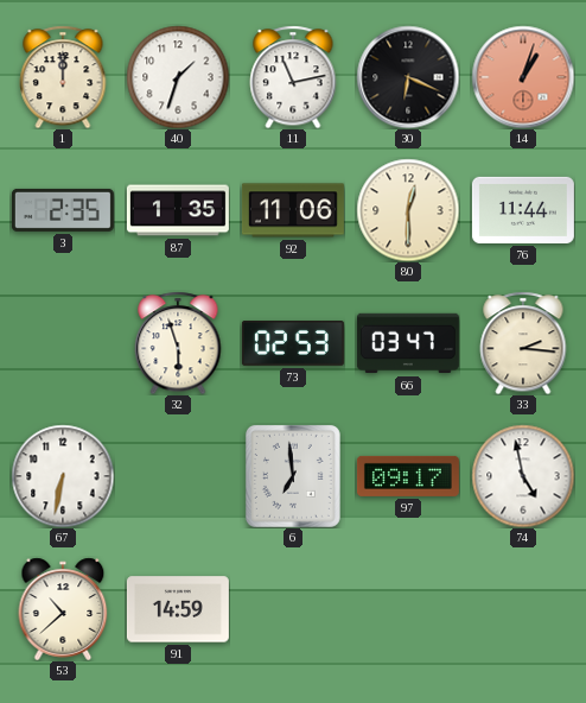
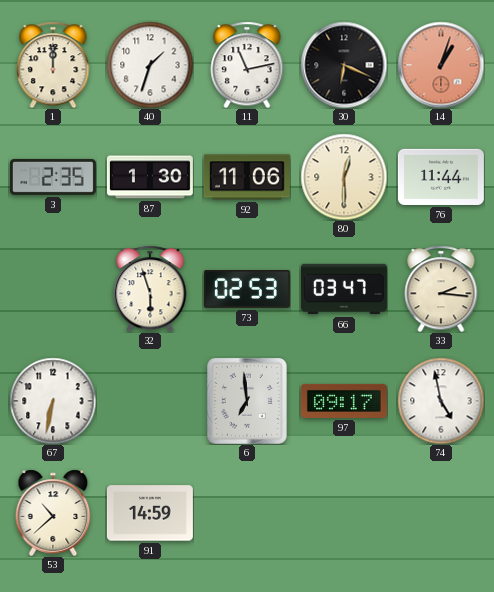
87: 1:35 -> 1:30
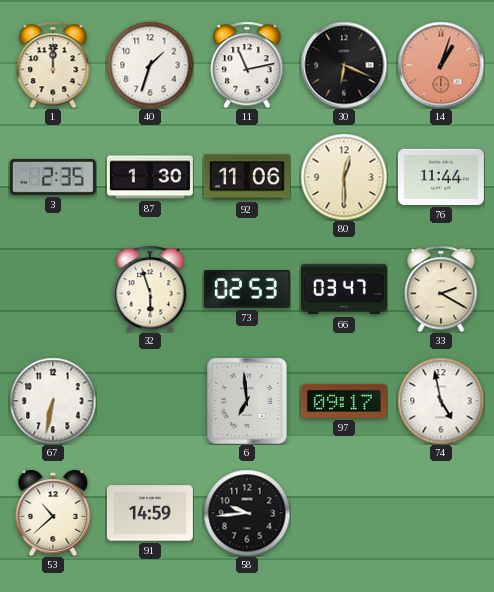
33: 2:16 -> 2:20
58: none -> 9:44
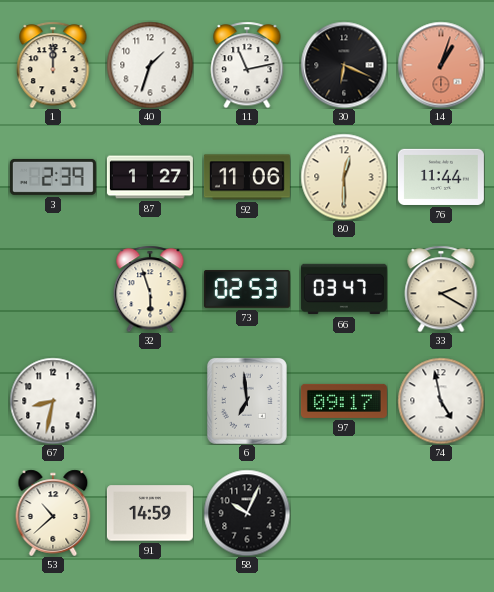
3: 2:35 -> 2:39
87: 1:30 -> 1:27
67: 6:32 -> 8:32
58: 9:44 -> 10:04
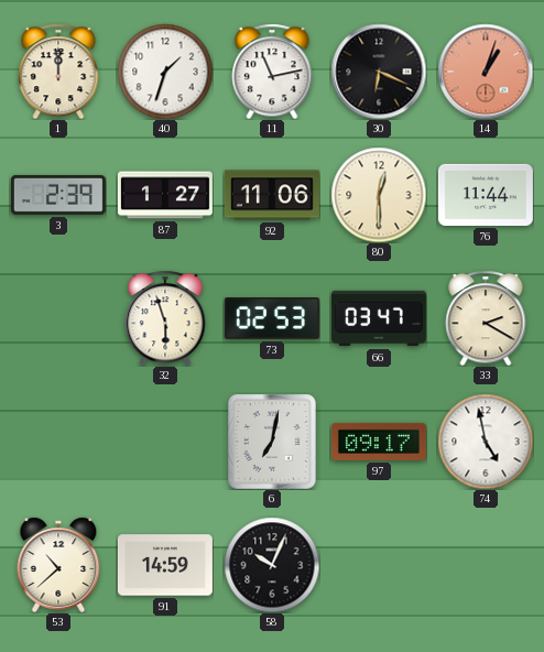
67: 8:32 -> none
6: 6:59 -> 7:02
